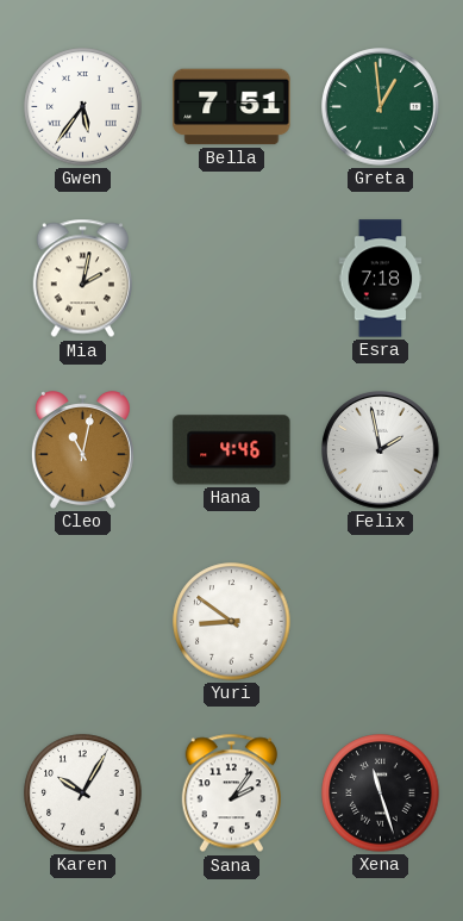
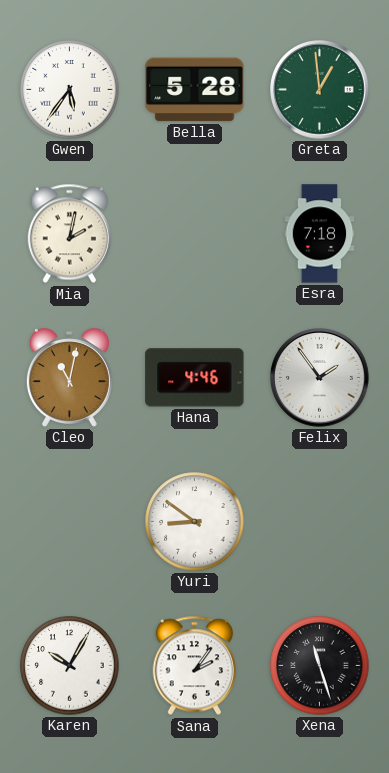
Bella: 7:51 -> 5:28
Felix: 1:58 -> 1:54
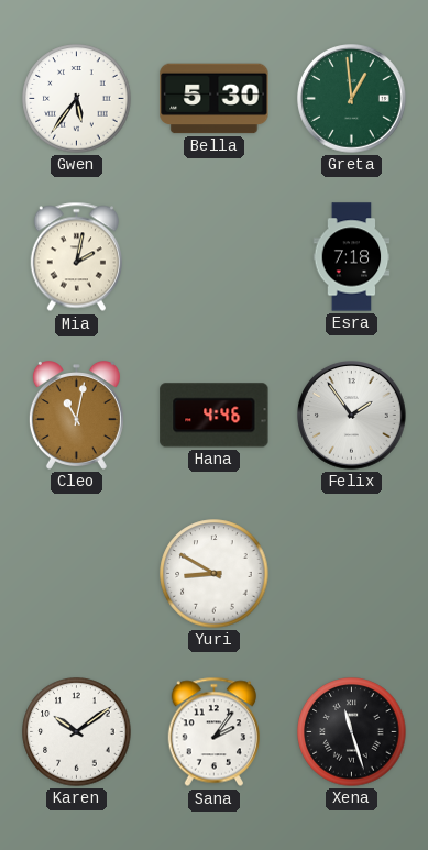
Bella: 5:28 -> 5:30
Yuri: 8:51 -> 8:50
Karen: 10:05 -> 10:09
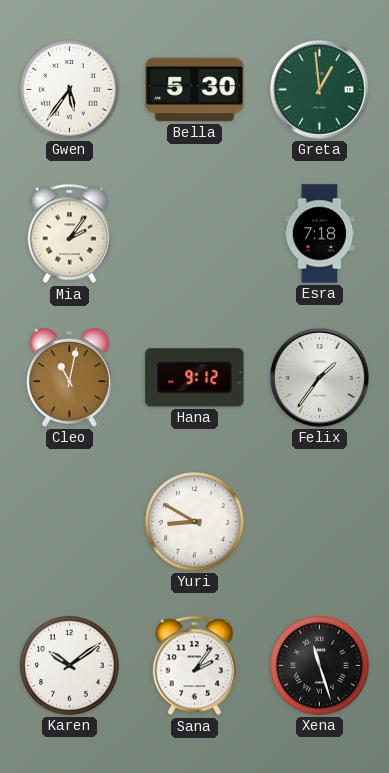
Mia: 2:02 -> 2:06
Hana: 4:46 -> 9:12
Felix: 1:54 -> 1:36
